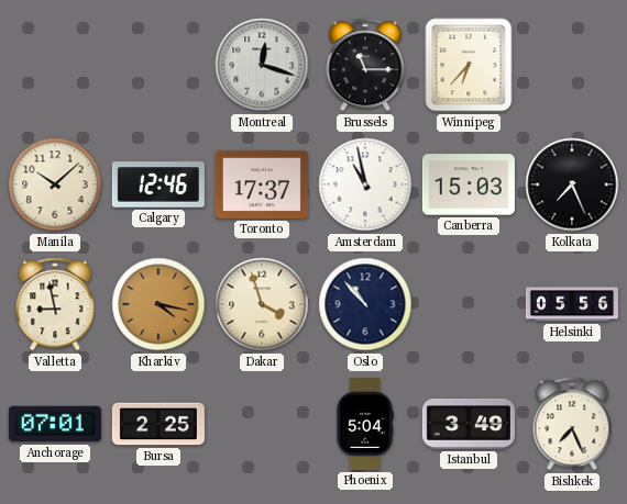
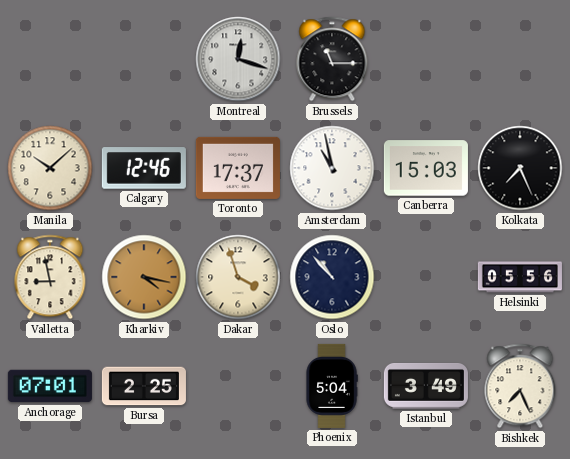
Winnipeg: 6:37 -> none
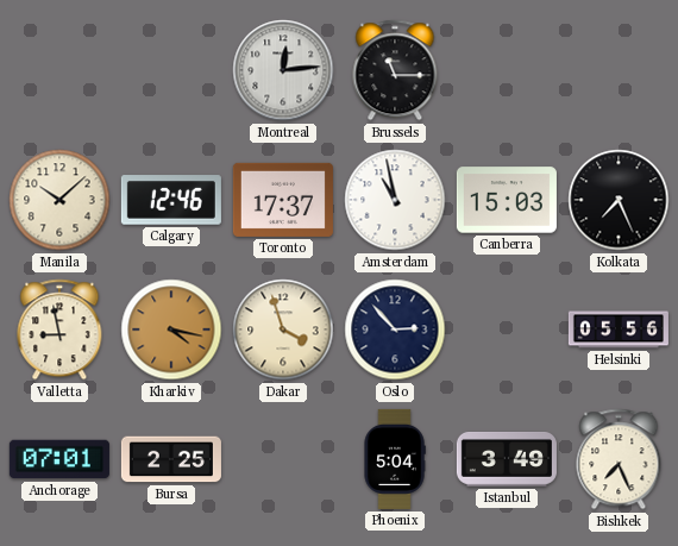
Montreal: 12:18 -> 12:14
Oslo: 10:53 -> 2:53
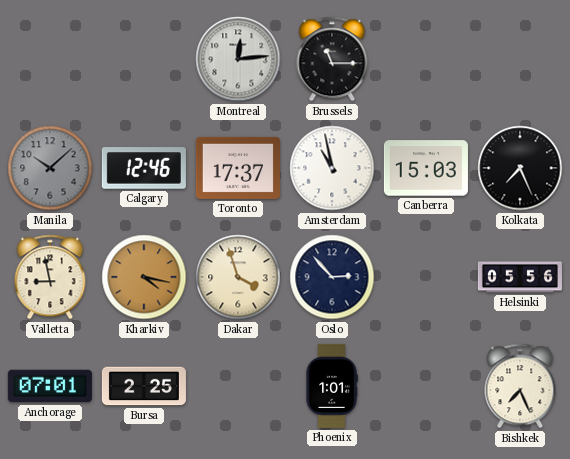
Manila dial: cream -> grey
Phoenix: 5:04 -> 1:01
Istanbul: 3:49 -> none
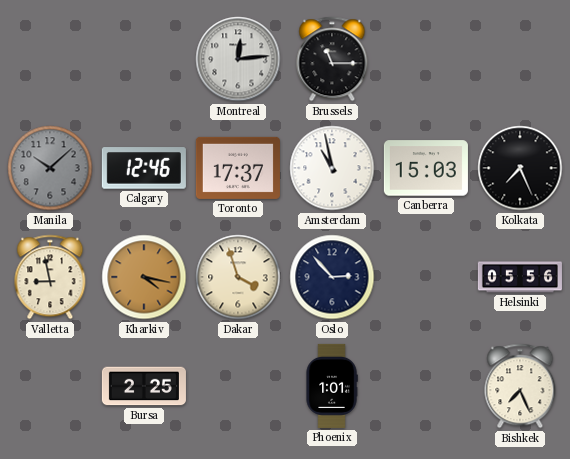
Anchorage: 07:01 -> none
